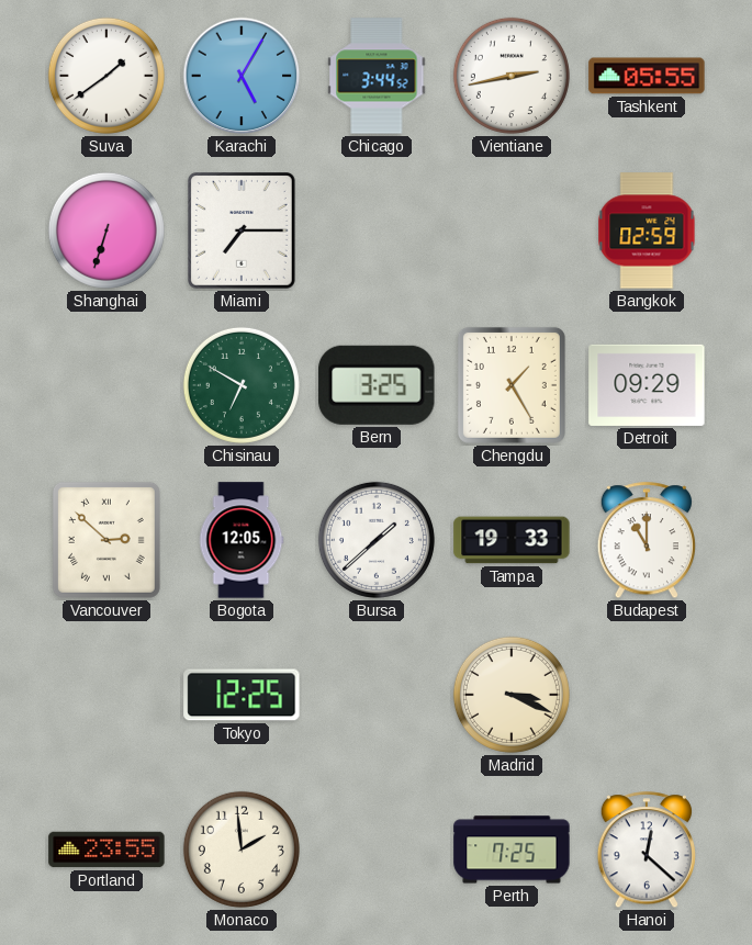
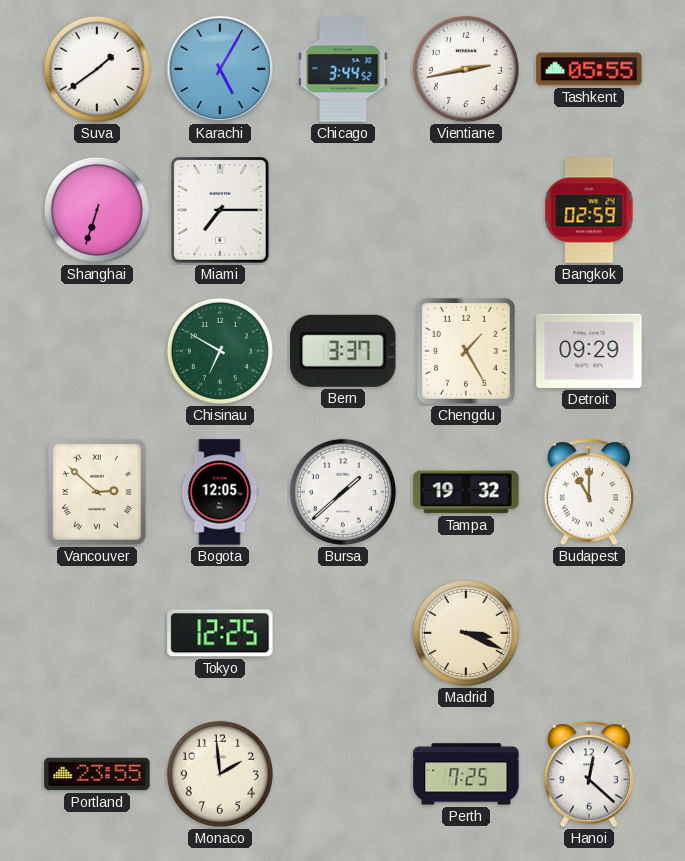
Bern: 3:25 -> 3:37
Tampa: 19:33 -> 19:32
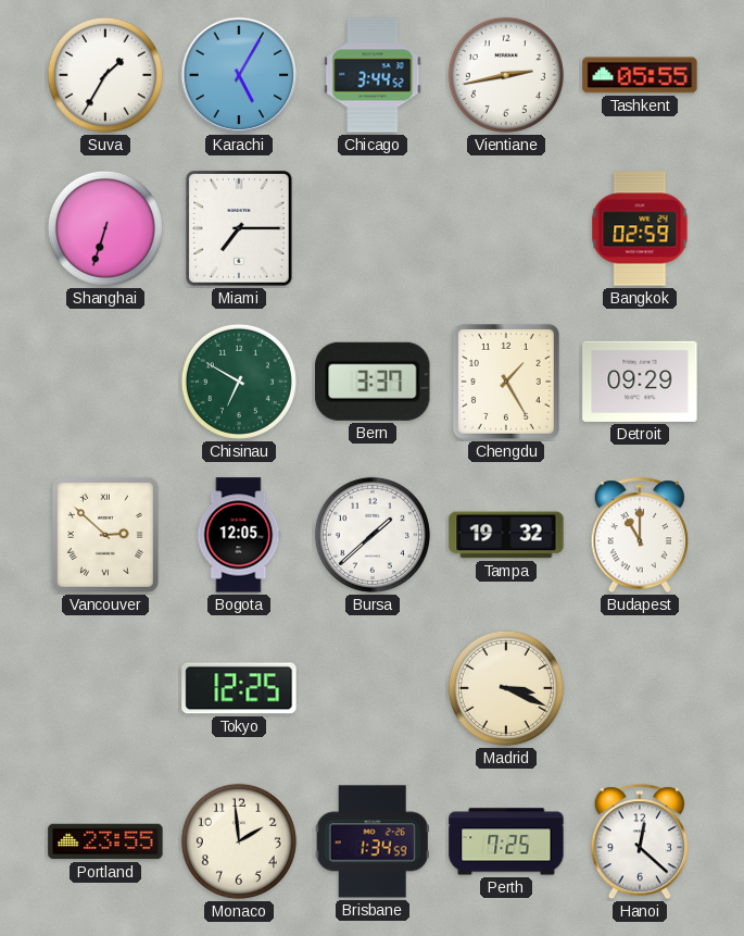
Suva: 1:39 -> 1:35
Brisbane: none -> 1:34
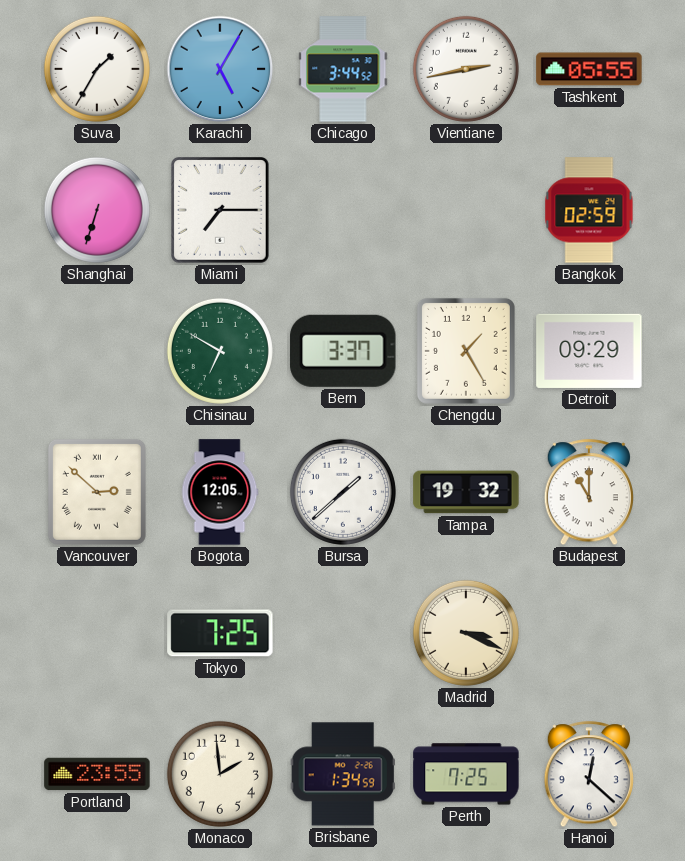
Tokyo: 12:25 -> 7:25
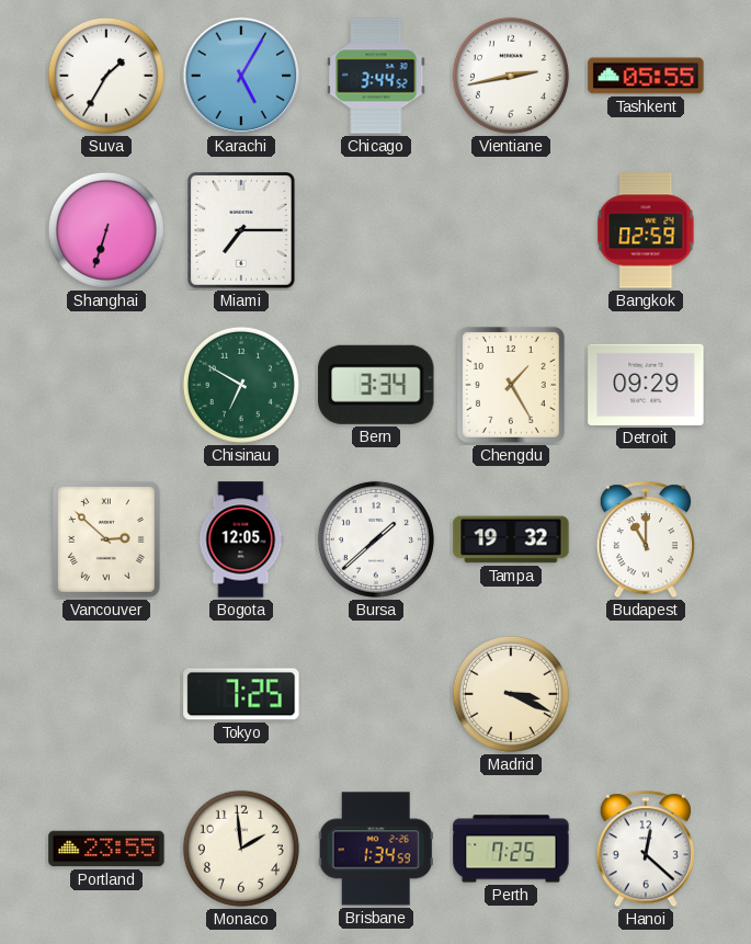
Bern: 3:37 -> 3:34
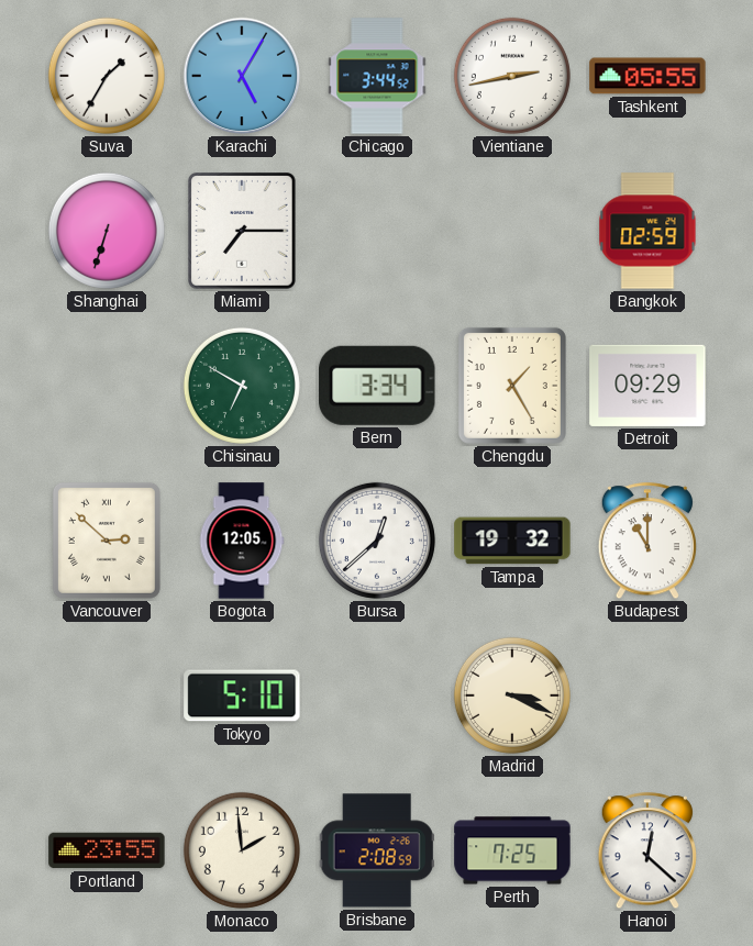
Bursa: 1:38 -> 12:38
Tokyo: 7:25 -> 5:10
Brisbane: 1:34 -> 2:08
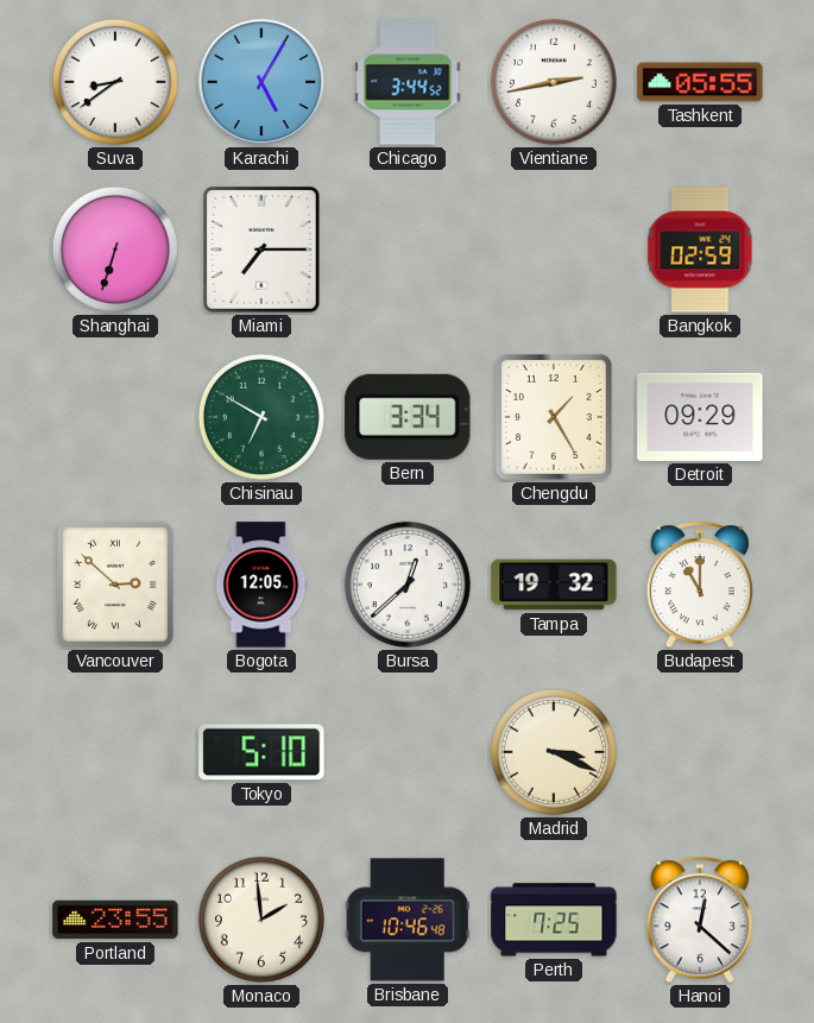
Suva: 1:35 -> 8:39
Brisbane: 2:08 -> 10:46
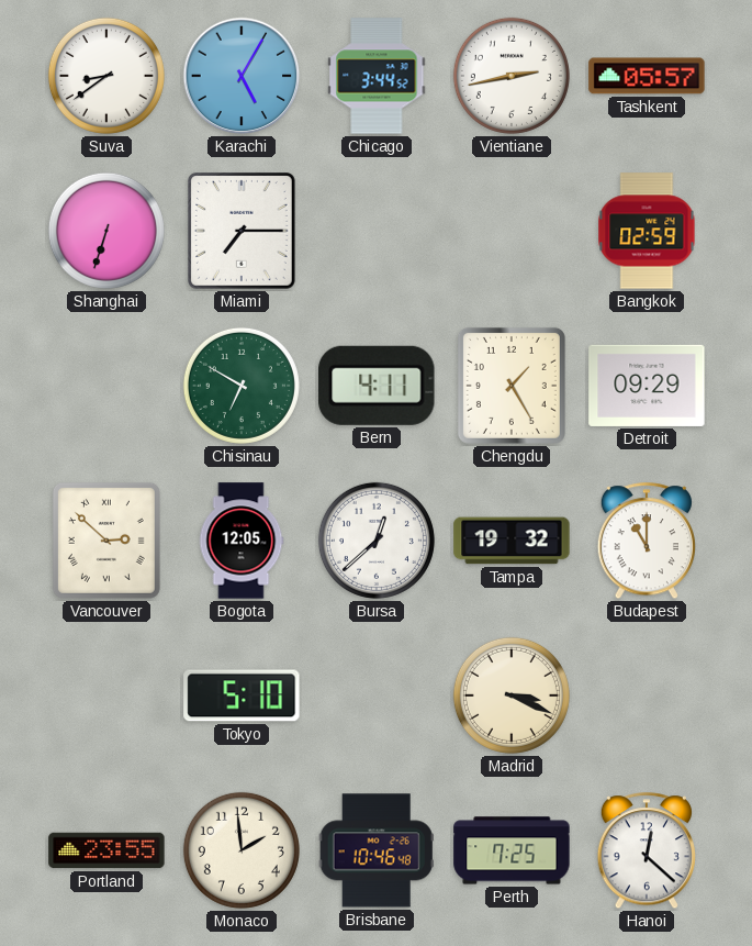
Tashkent: 05:55 -> 05:57
Bern: 3:34 -> 4:11
